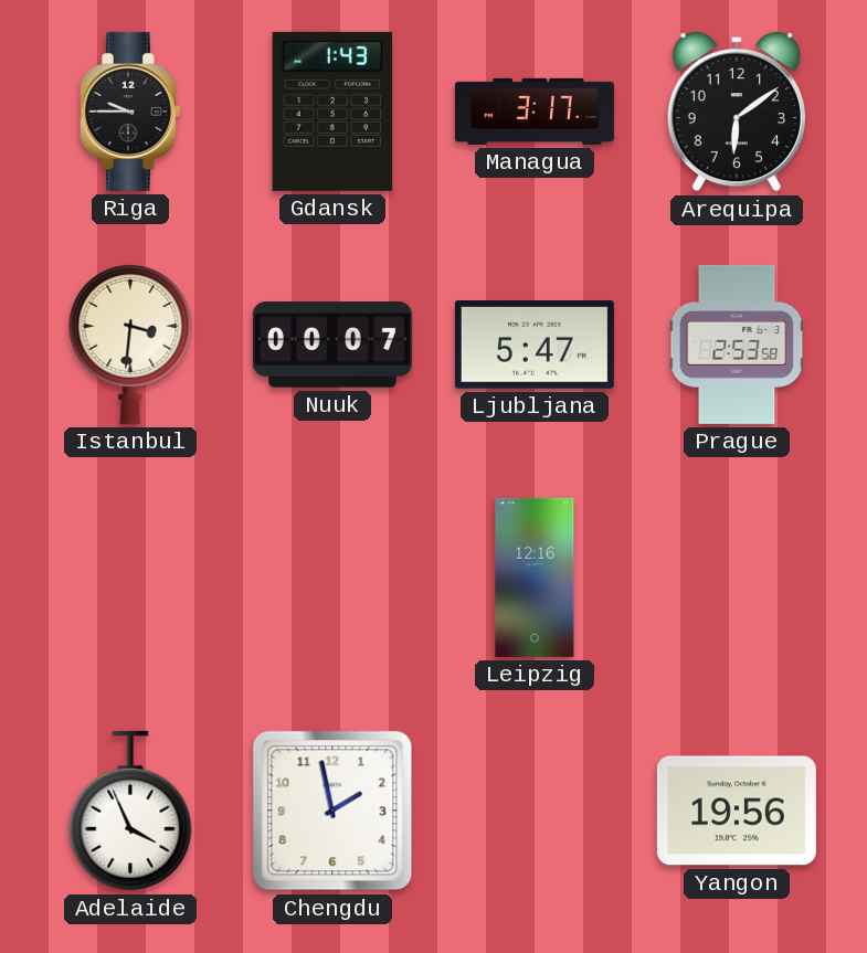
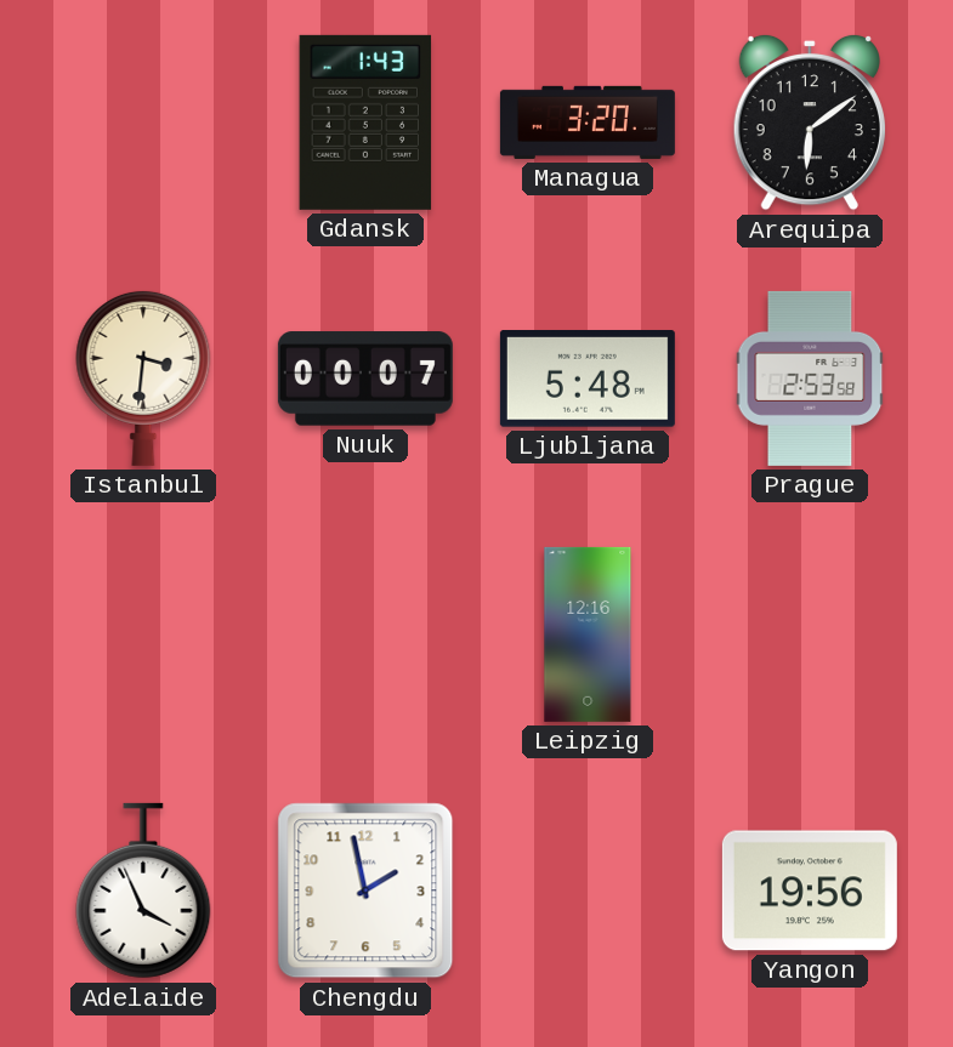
Riga: 9:45 -> none
Managua: 3:17 -> 3:20
Ljubljana: 5:47 -> 5:48
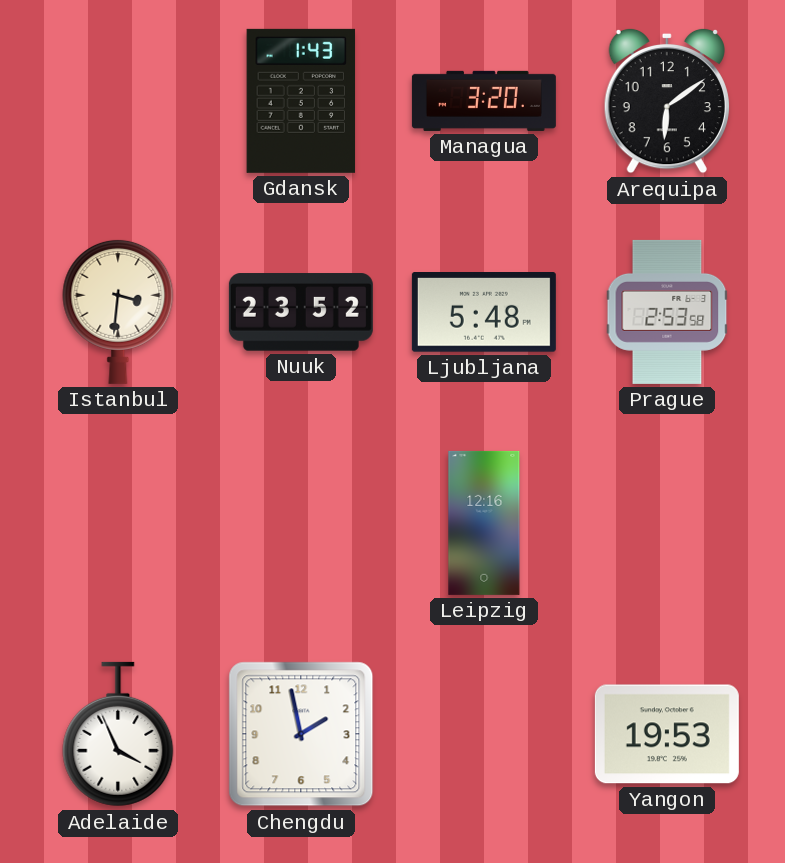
Nuuk: 00:07 -> 23:52
Yangon: 19:56 -> 19:53
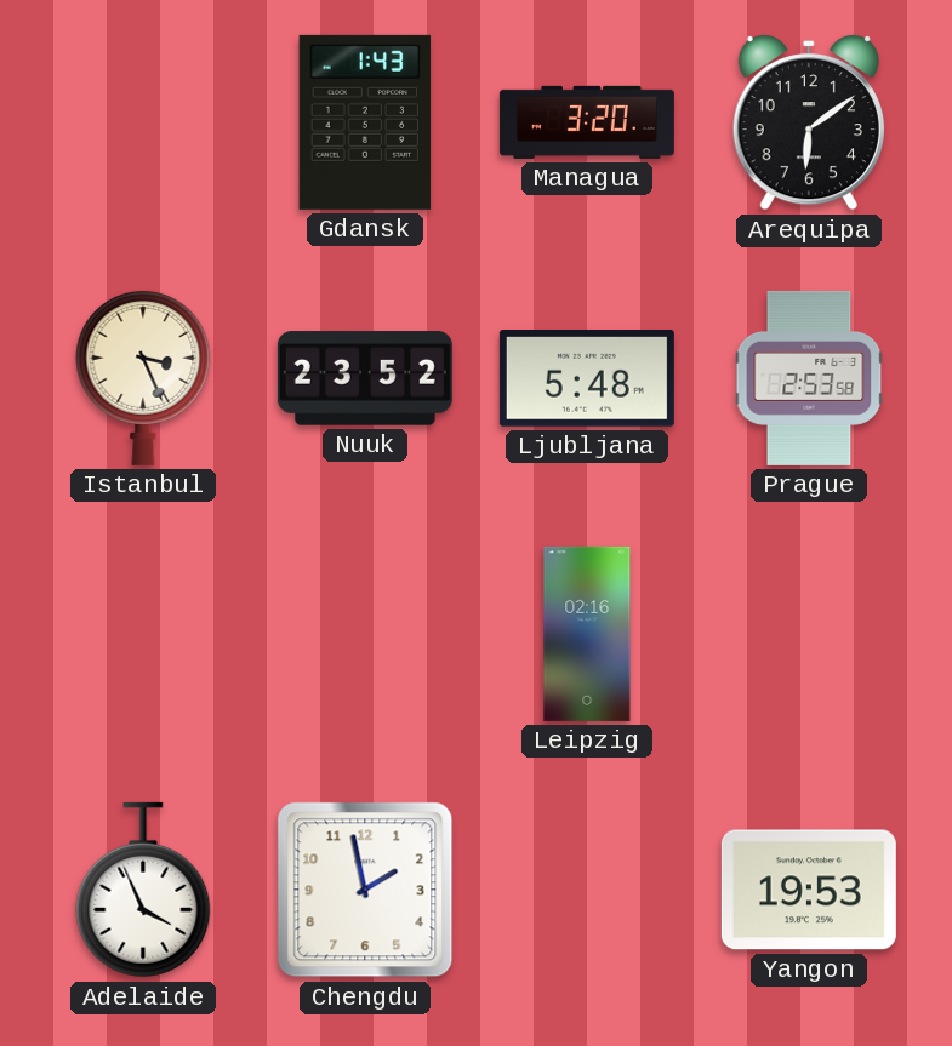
Istanbul: 3:31 -> 3:26
Leipzig: 12:16 -> 02:16
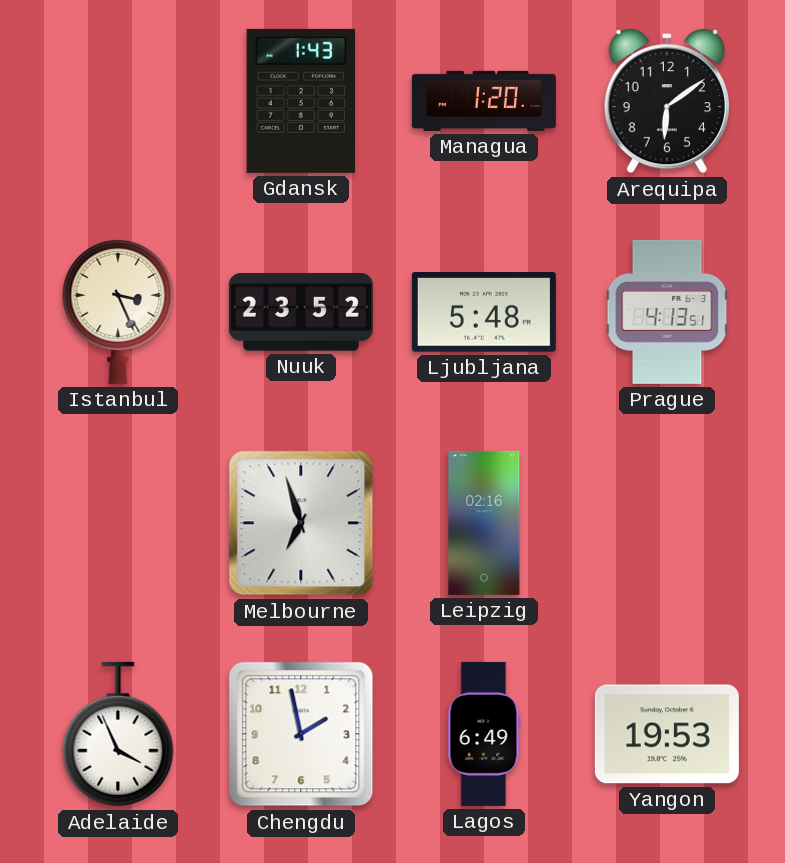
Managua: 3:20 -> 1:20
Prague: 2:53 -> 4:13
Melbourne: none -> 6:57
Lagos: none -> 6:49
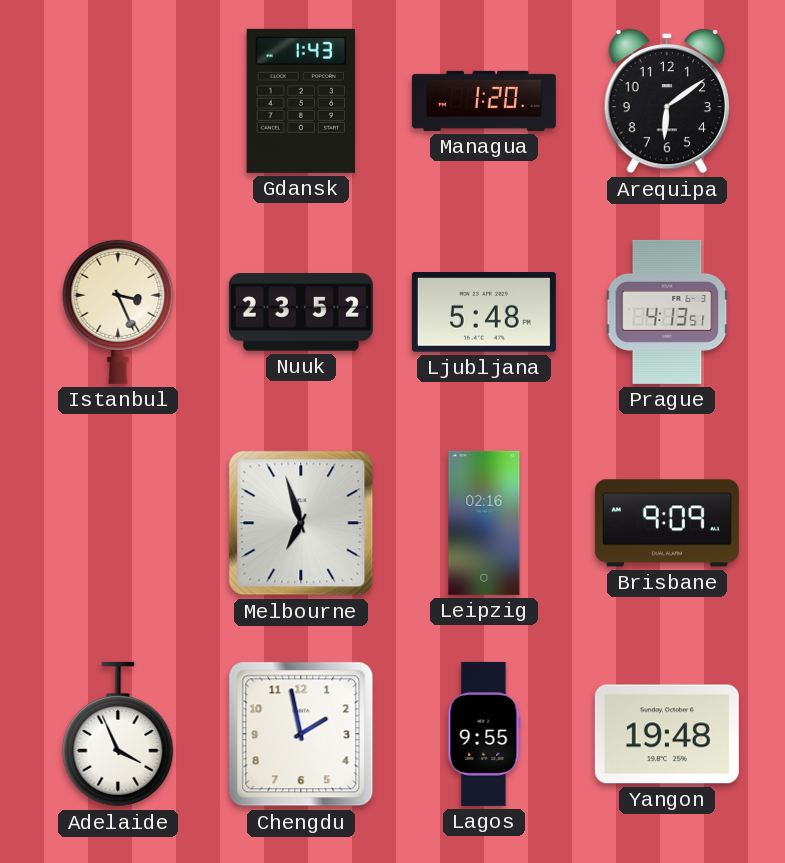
Brisbane: none -> 9:09
Lagos: 6:49 -> 9:55
Yangon: 19:53 -> 19:48
